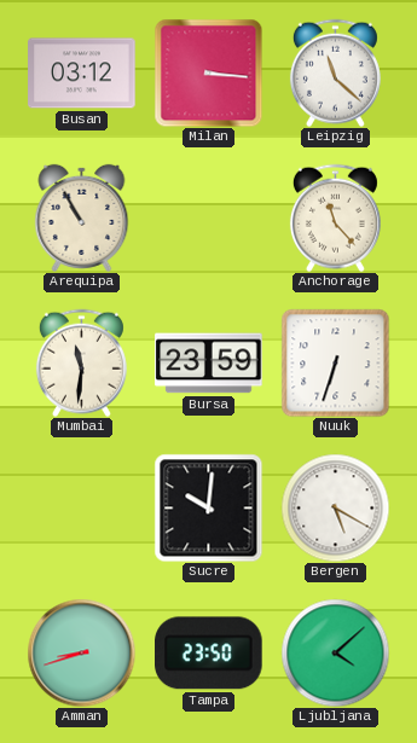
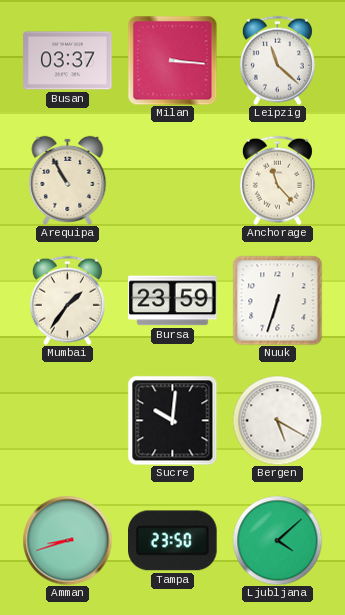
Busan: 03:12 -> 03:37
Mumbai: 11:31 -> 1:36
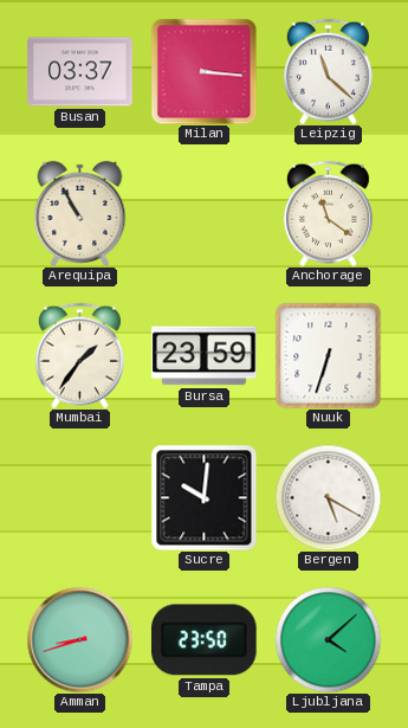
Anchorage: 11:23 -> 11:21
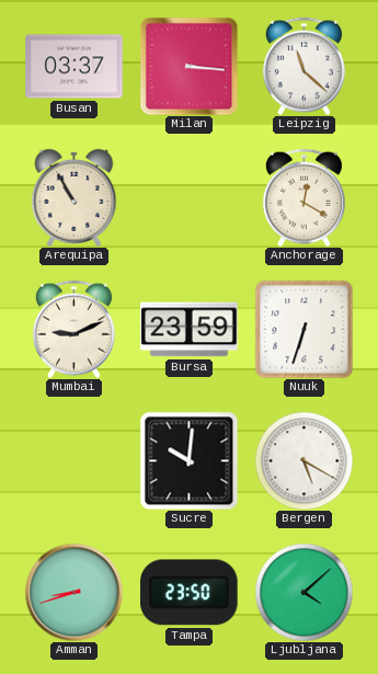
Anchorage: 11:21 -> 12:20
Mumbai: 1:36 -> 9:11
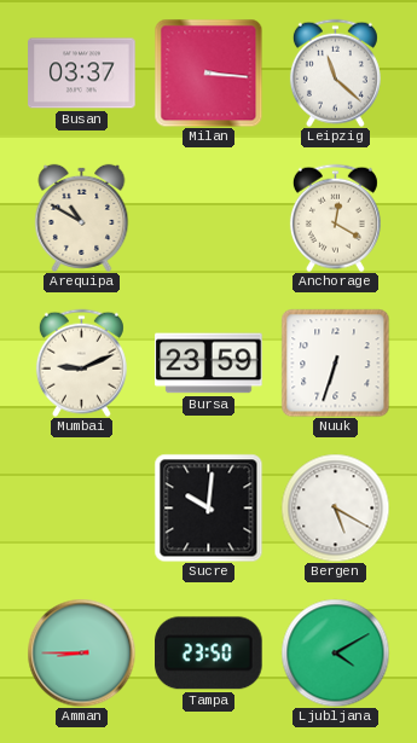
Arequipa: 10:55 -> 10:50
Amman: 8:42 -> 8:45
Ljubljana: 4:08 -> 4:10
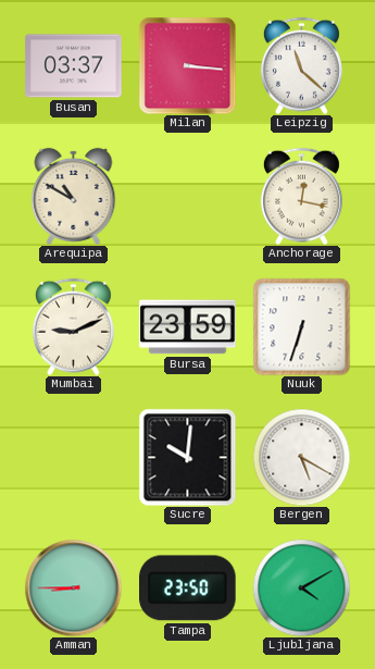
Anchorage: 12:20 -> 12:17
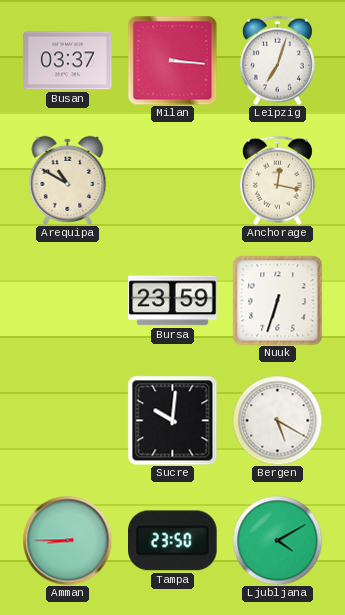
Leipzig: 11:22 -> 7:03
Mumbai: 9:11 -> none
